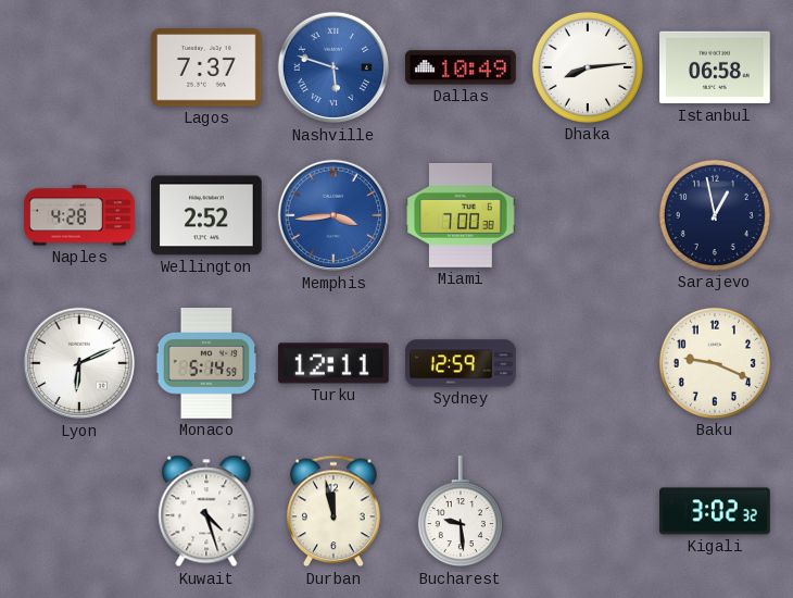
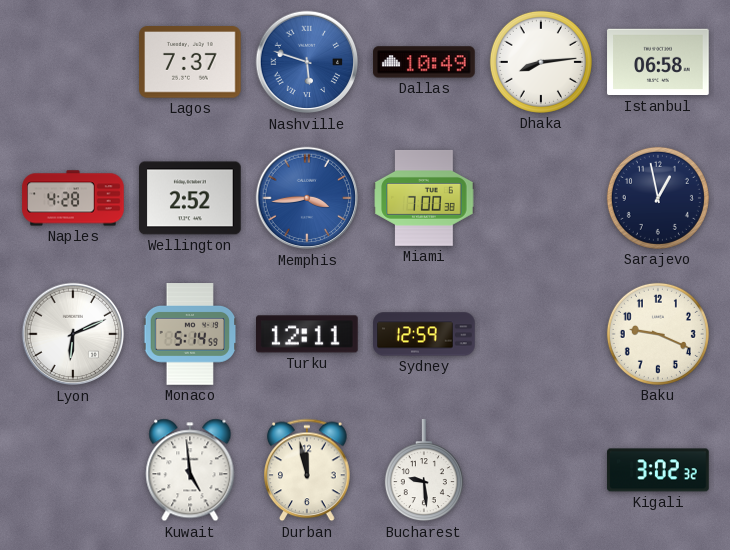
Kuwait: 4:27 -> 4:59
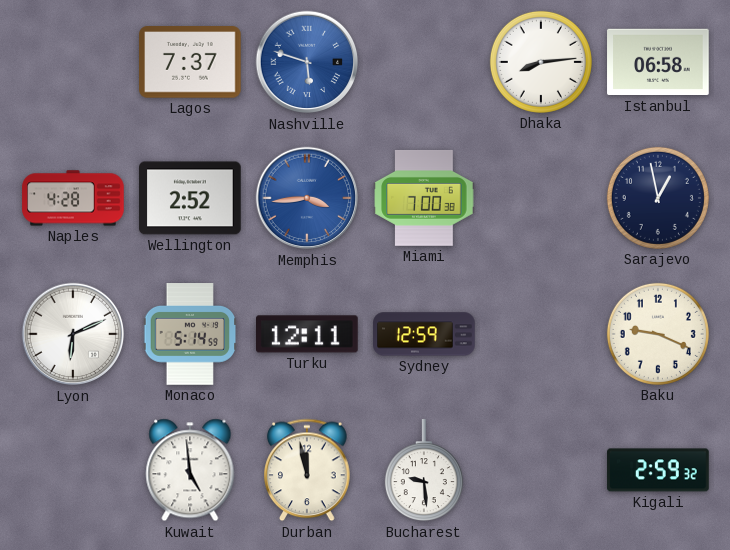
Dallas: 10:49 -> none
Kigali: 3:02 -> 2:59
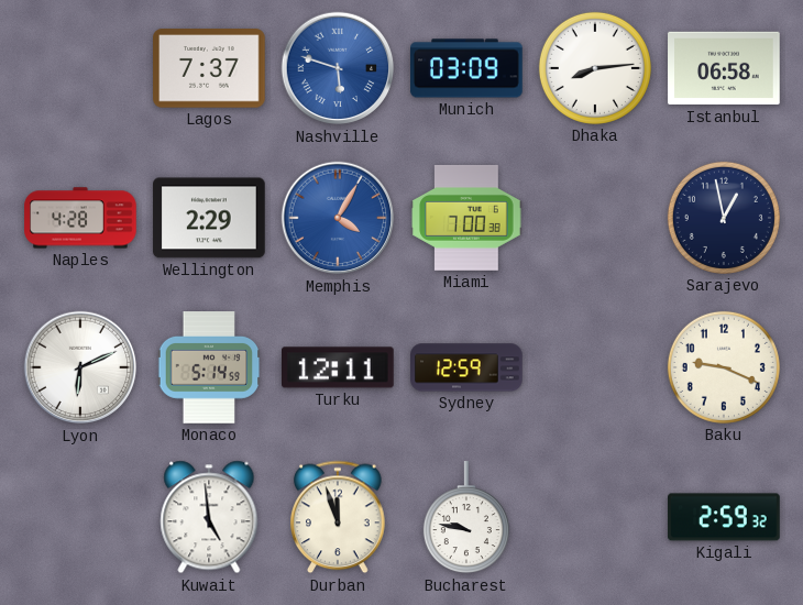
Munich: none -> 03:09
Wellington: 2:52 -> 2:29
Memphis: 3:44 -> 4:05
Durban: 11:58 -> 11:57
Bucharest: 9:29 -> 9:47
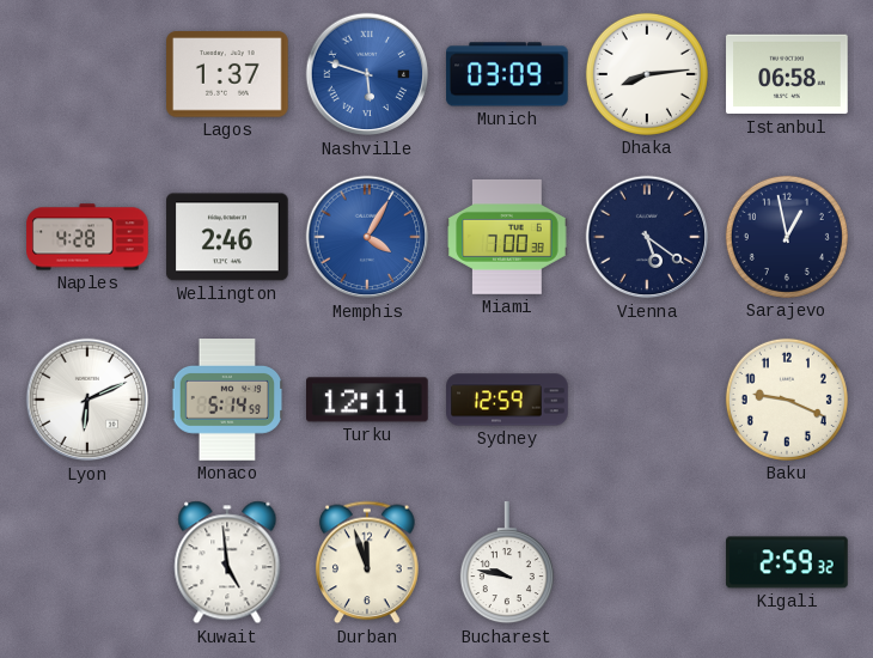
Lagos: 7:37 -> 1:37
Wellington: 2:29 -> 2:46
Vienna: none -> 5:21
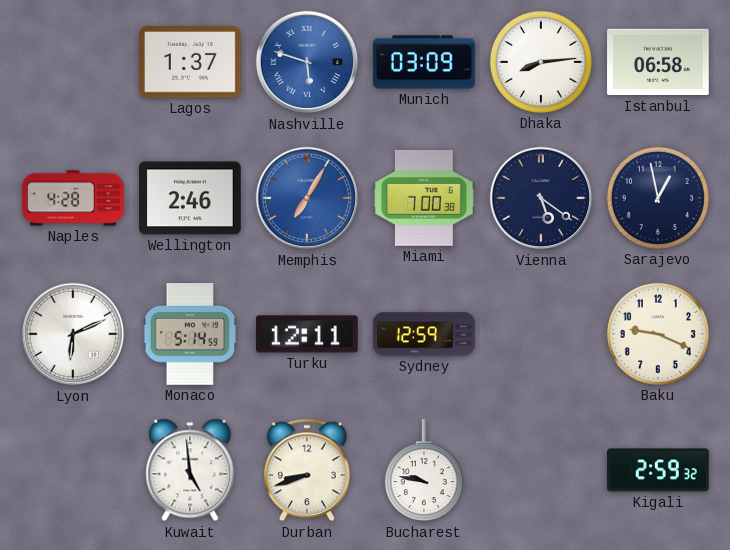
Memphis: 4:05 -> 7:05
Durban: 11:57 -> 8:42
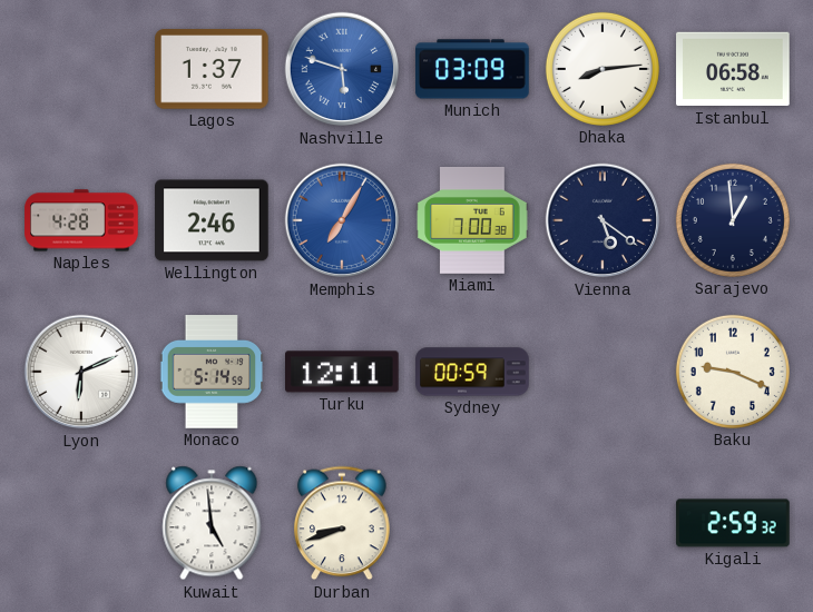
Sarajevo: 12:58 -> 12:59
Sydney: 12:59 -> 00:59
Bucharest: 9:47 -> none
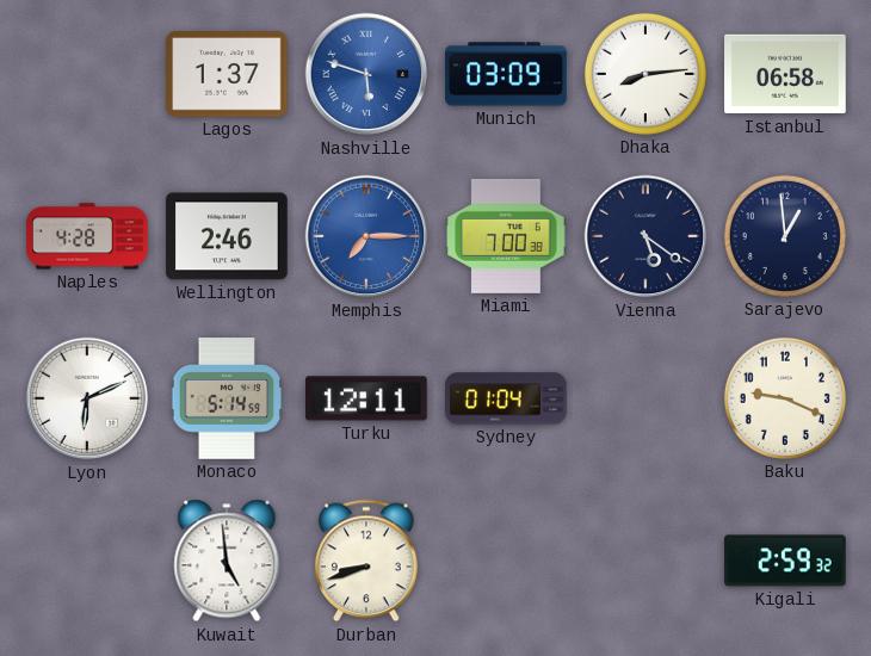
Memphis: 7:05 -> 7:15
Sydney: 00:59 -> 01:04
